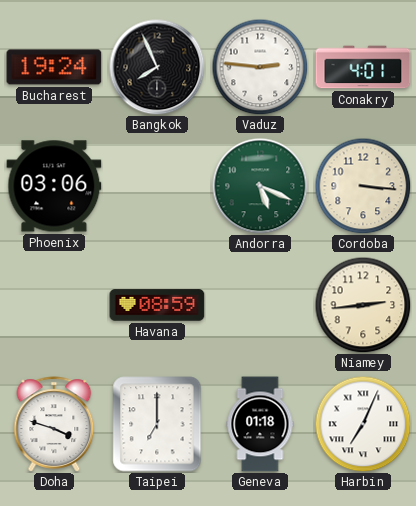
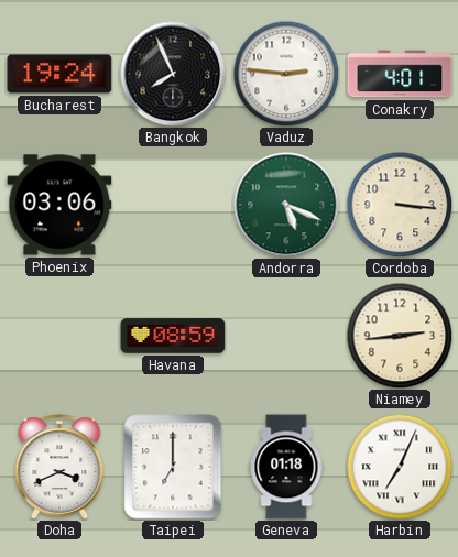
Doha: 3:48 -> 3:41
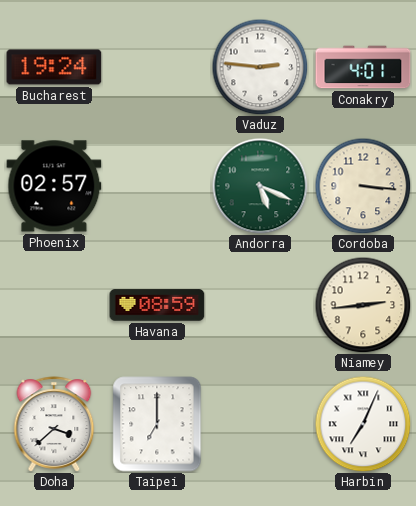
Bangkok: 7:56 -> none
Phoenix: 03:06 -> 02:57
Doha: 3:41 -> 3:38
Geneva: 01:18 -> none
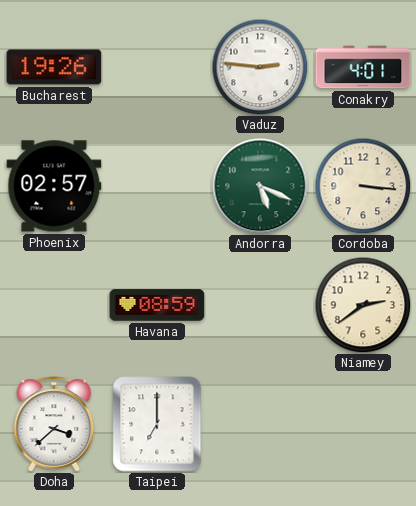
Bucharest: 19:24 -> 19:26
Niamey: 2:44 -> 2:39
Harbin: 7:04 -> none
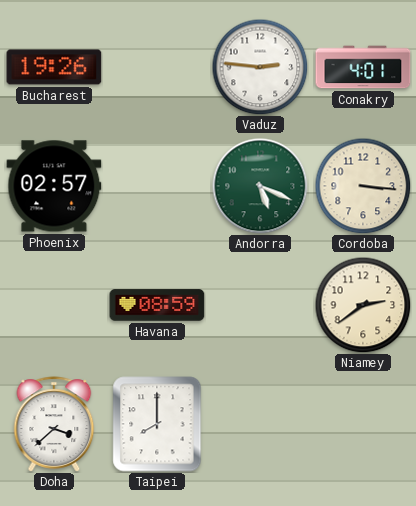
Taipei: 7:00 -> 8:00
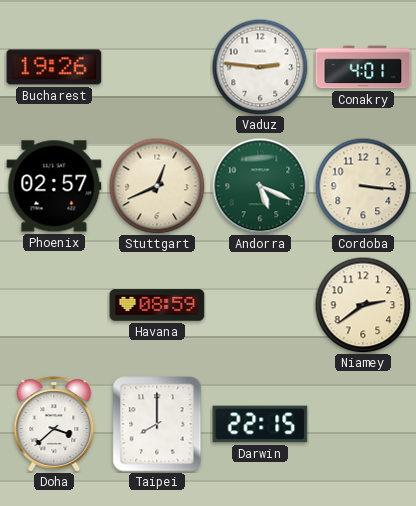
Stuttgart: none -> 12:41
Darwin: none -> 22:15
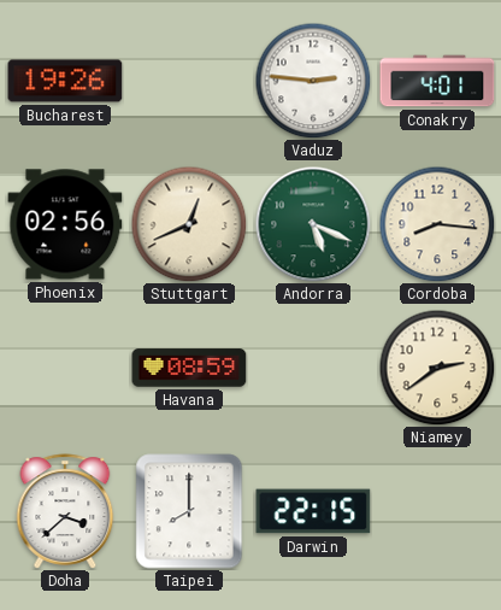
Phoenix: 02:57 -> 02:56
Cordoba: 3:16 -> 8:16
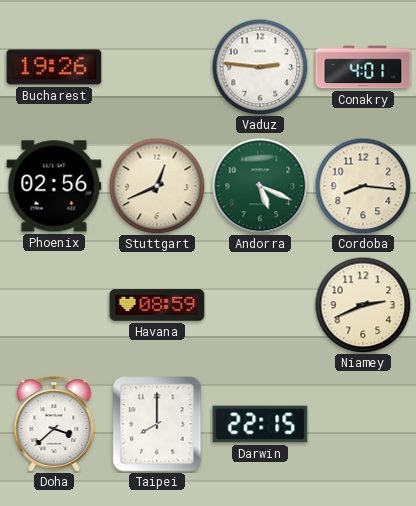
Niamey: 2:39 -> 2:41
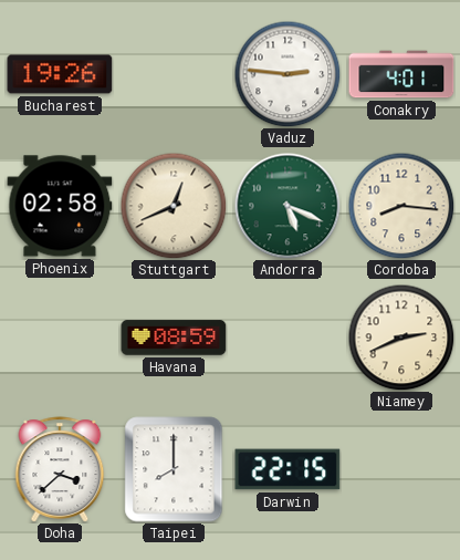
Phoenix: 02:56 -> 02:58
